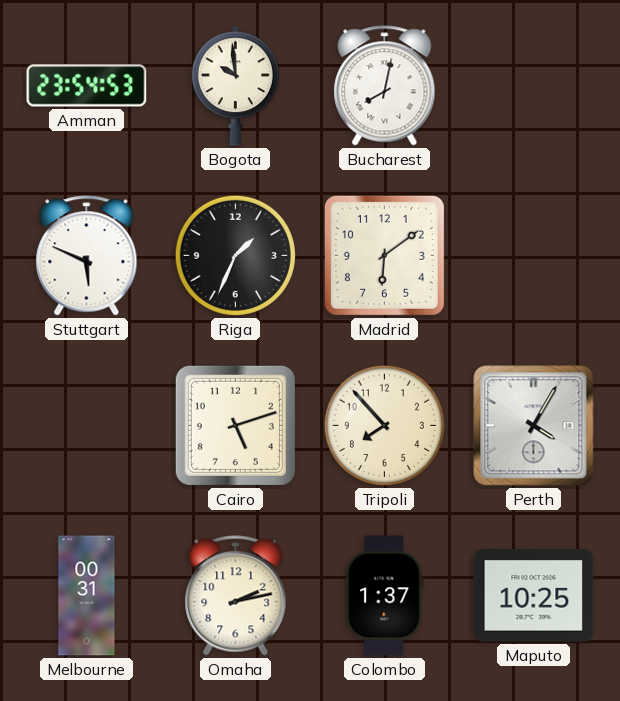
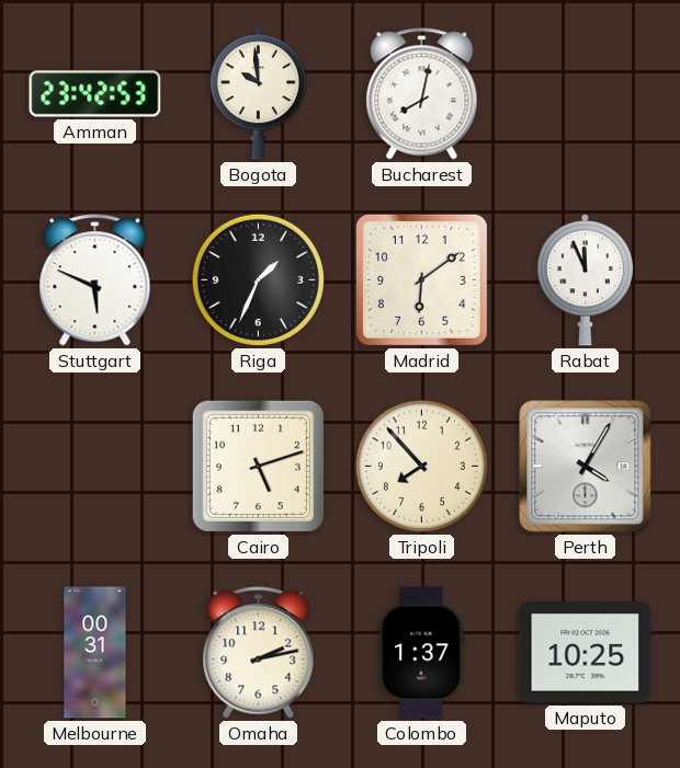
Amman: 23:54 -> 23:42
Rabat: none -> 11:56
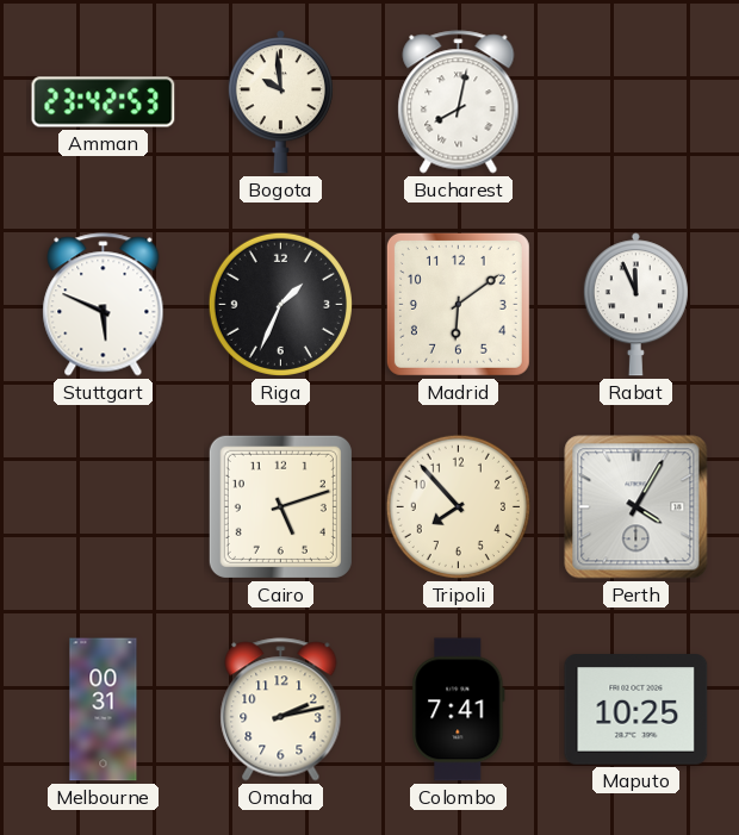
Colombo: 1:37 -> 7:41
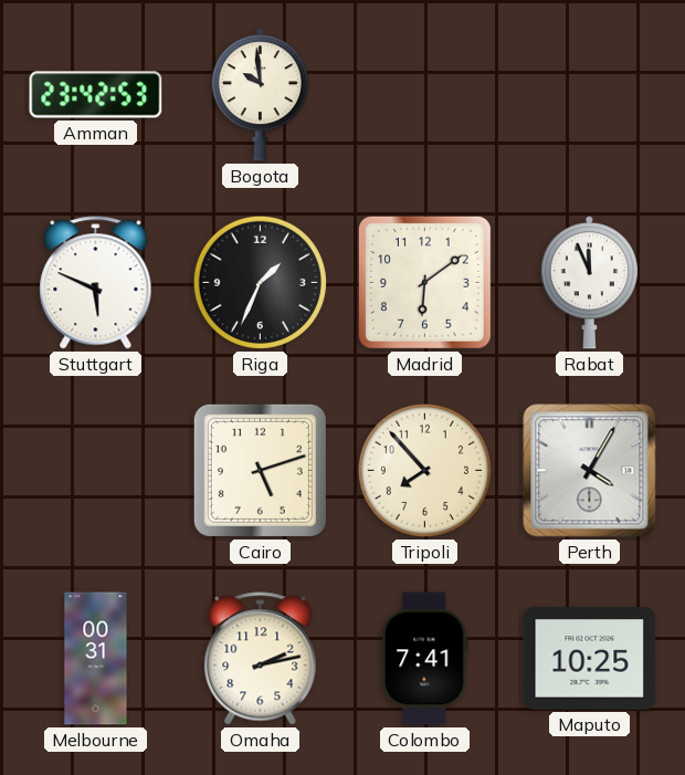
Bucharest: 8:02 -> none
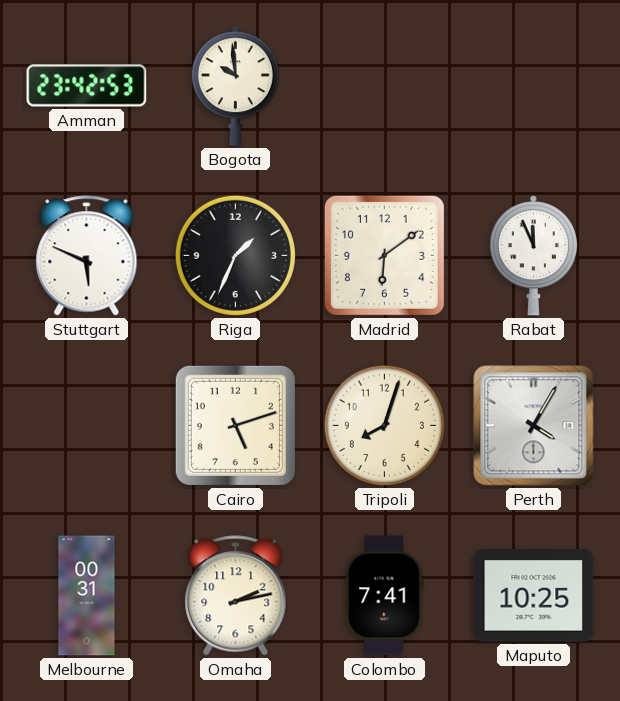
Tripoli: 7:53 -> 8:03
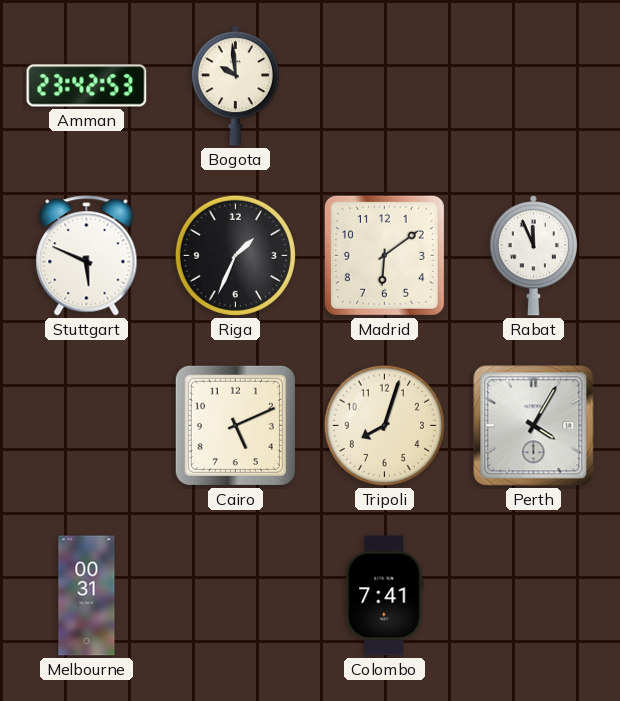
Cairo: 5:12 -> 5:11
Omaha: 2:13 -> none
Maputo: 10:25 -> none
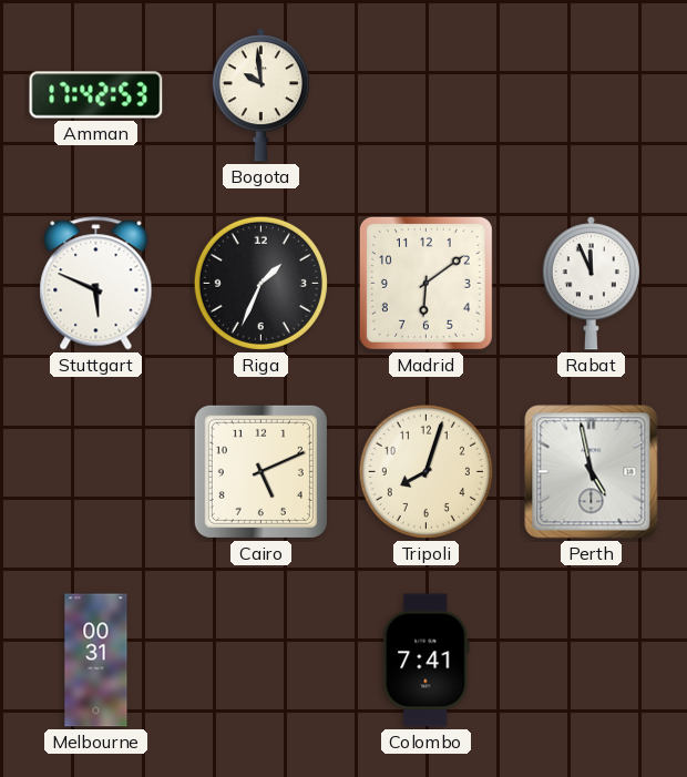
Amman: 23:42 -> 17:42
Perth: 4:05 -> 4:58
